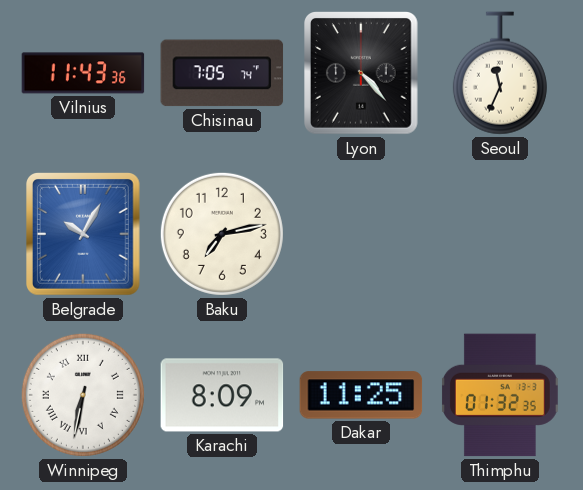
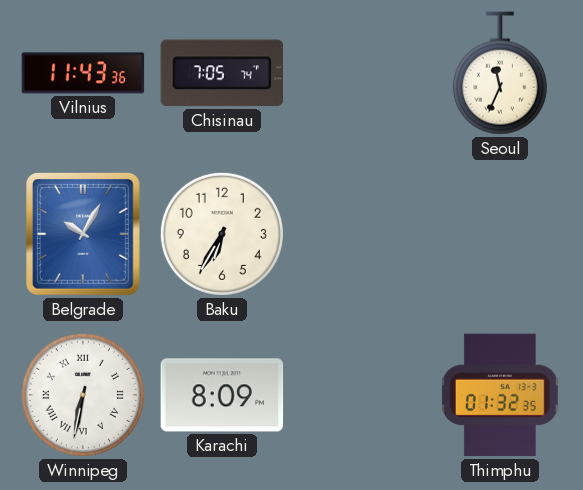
Lyon: 4:23 -> none
Baku: 7:13 -> 6:35
Dakar: 11:25 -> none
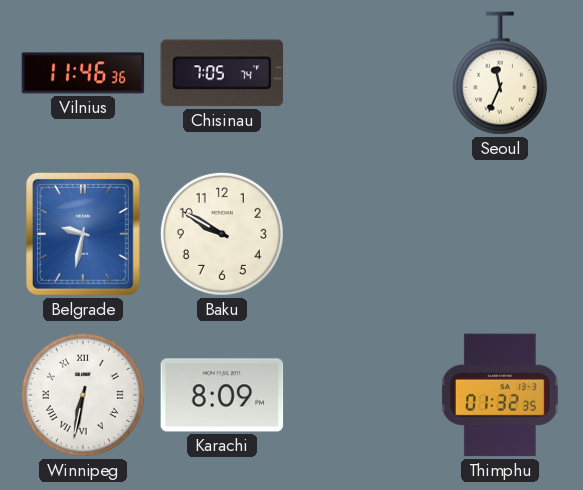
Vilnius: 11:43 -> 11:46
Belgrade: 10:05 -> 9:32
Baku: 6:35 -> 9:50
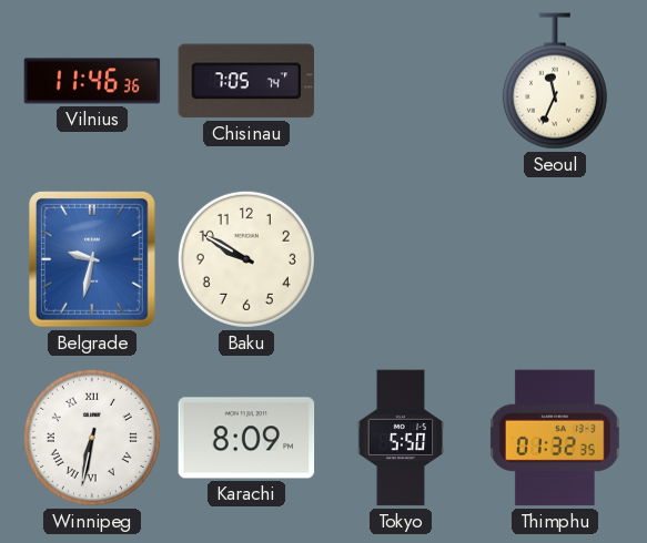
Tokyo: none -> 5:50
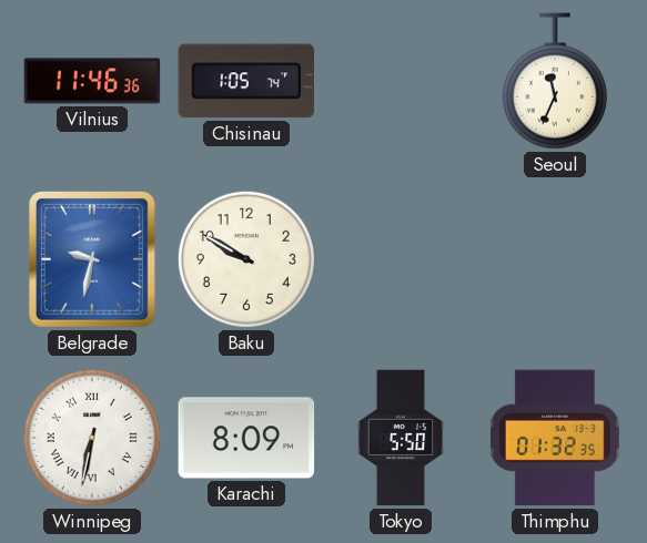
Chisinau: 7:05 -> 1:05
